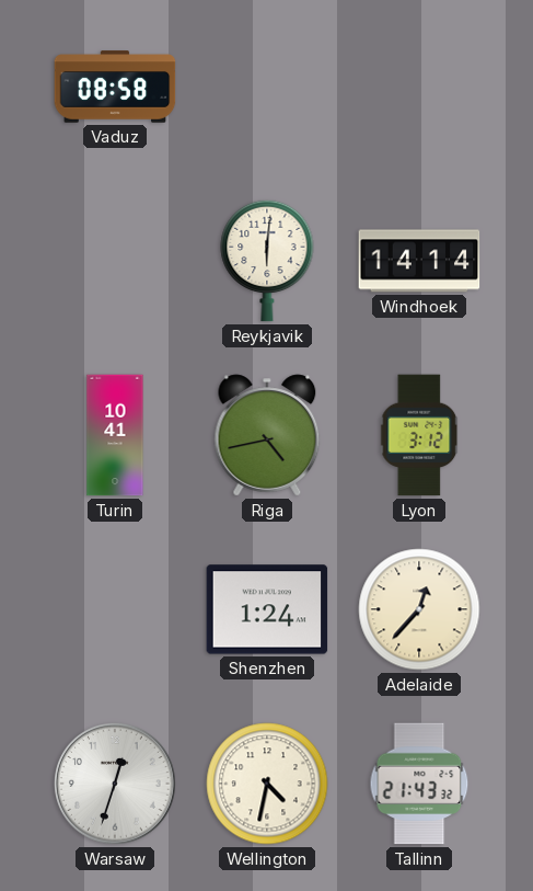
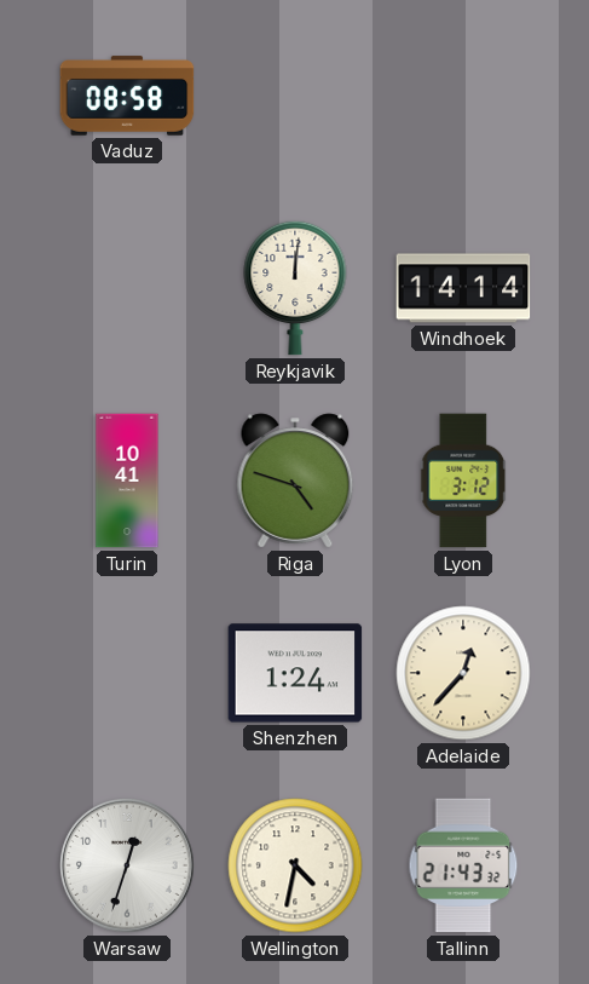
Reykjavik: 6:01 -> 12:01
Riga: 4:43 -> 4:48
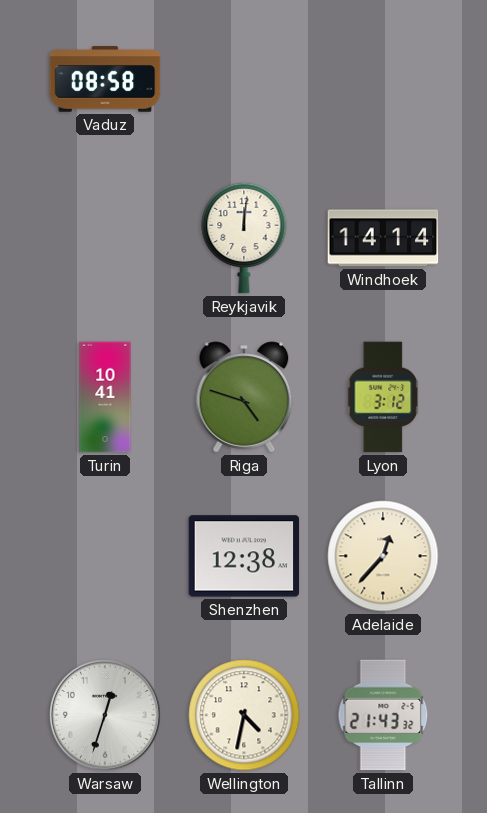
Shenzhen: 1:24 -> 12:38
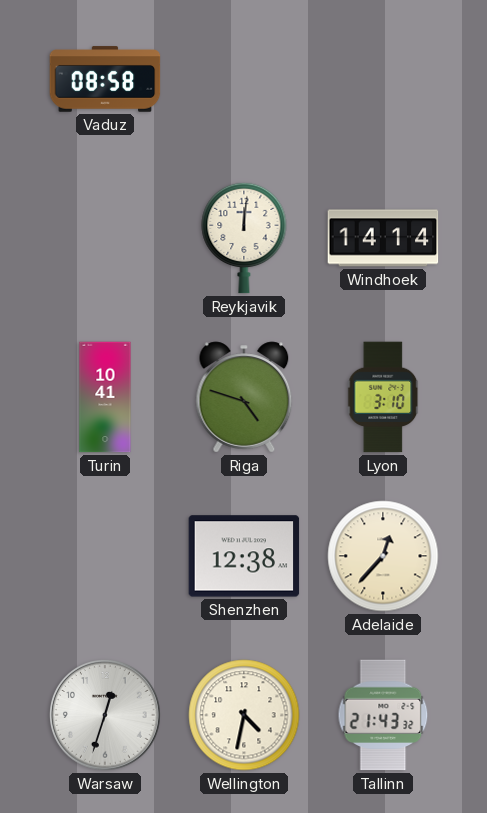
Lyon: 3:12 -> 3:10
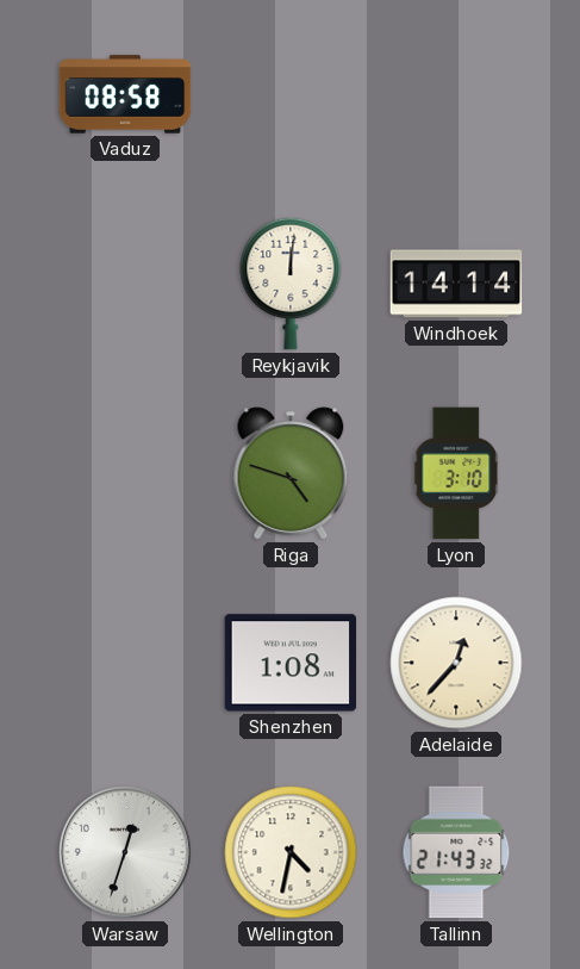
Turin: 10:41 -> none
Shenzhen: 12:38 -> 1:08
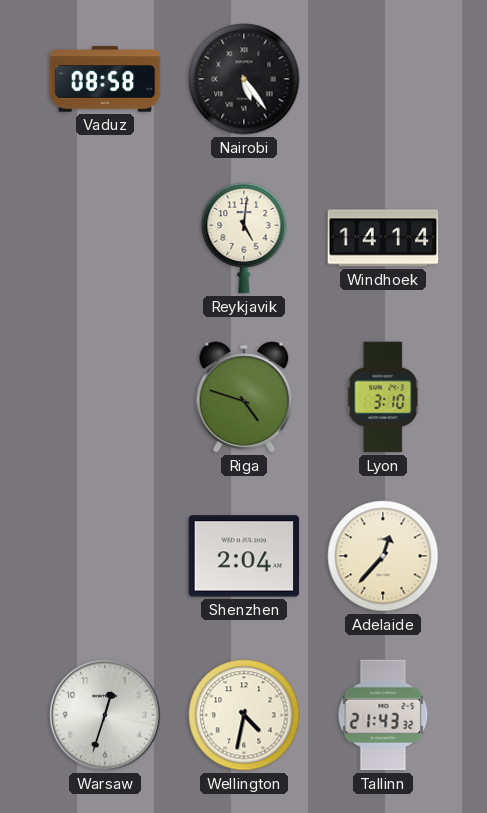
Nairobi: none -> 5:24
Reykjavik: 12:01 -> 5:01
Shenzhen: 1:08 -> 2:04
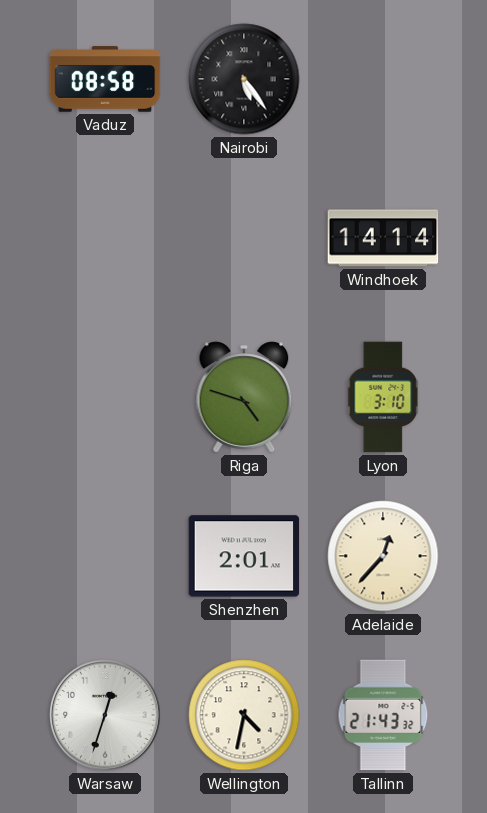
Reykjavik: 5:01 -> none
Shenzhen: 2:04 -> 2:01
